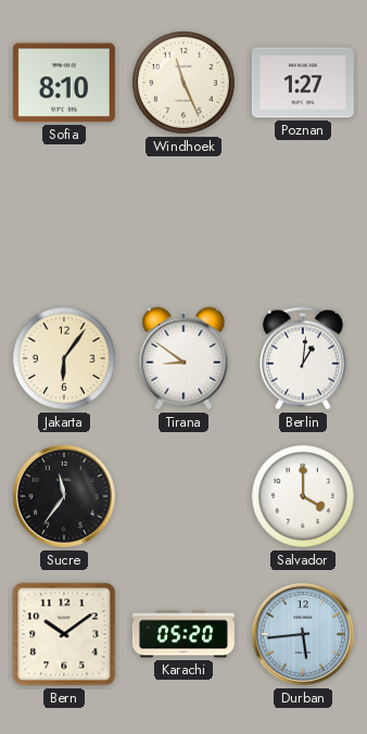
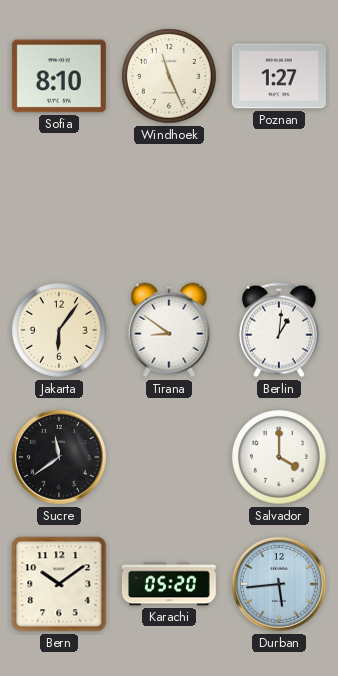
Sucre: 11:36 -> 11:39
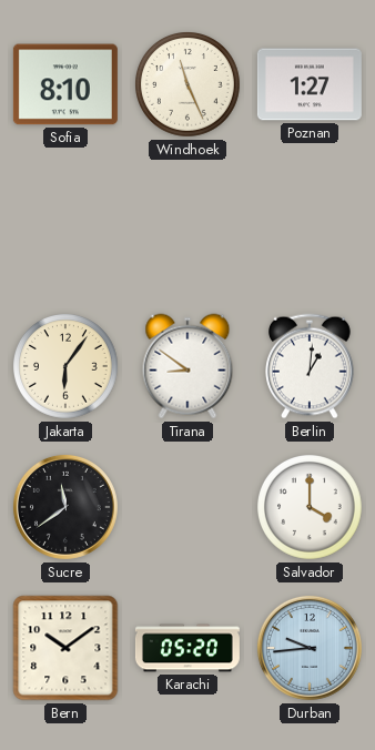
Durban: 5:44 -> 9:44
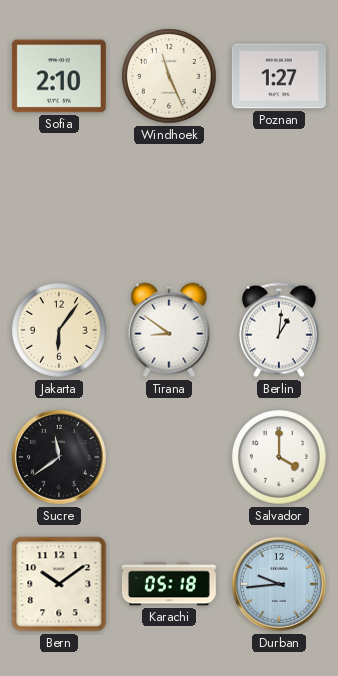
Sofia: 8:10 -> 2:10
Karachi: 05:20 -> 05:18
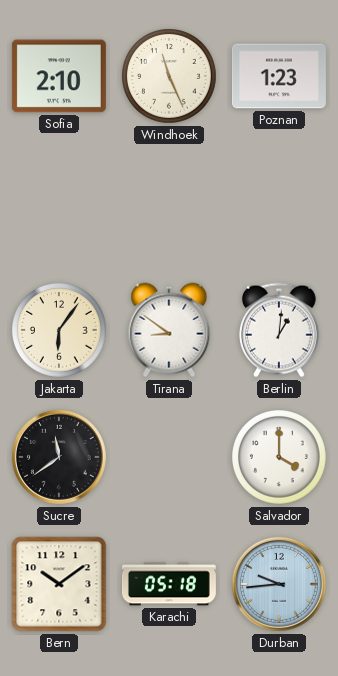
Poznan: 1:27 -> 1:23
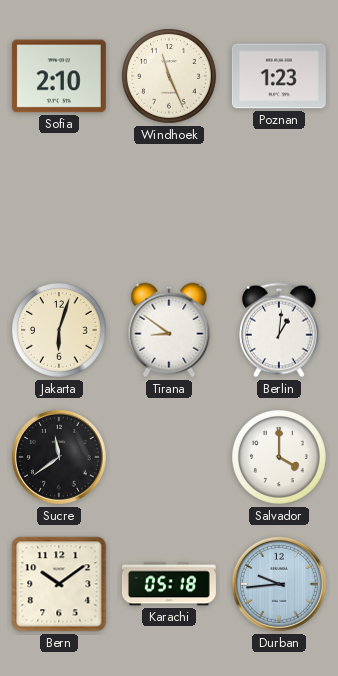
Jakarta: 6:06 -> 6:03
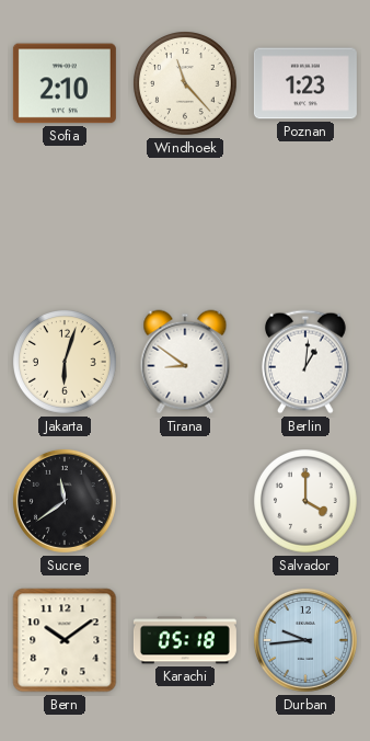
Windhoek: 11:26 -> 11:23
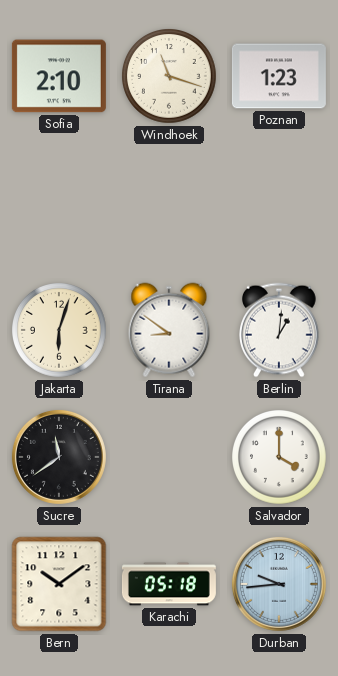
Windhoek: 11:23 -> 11:18
